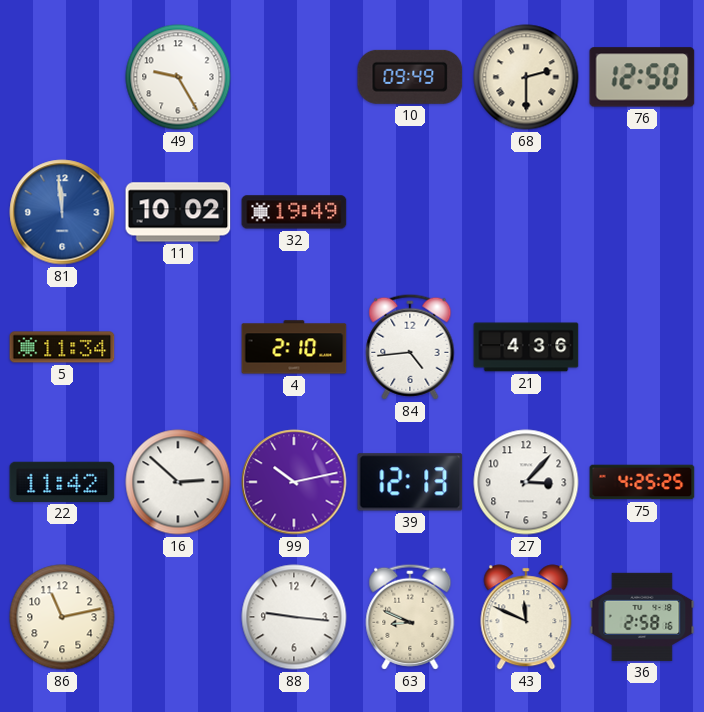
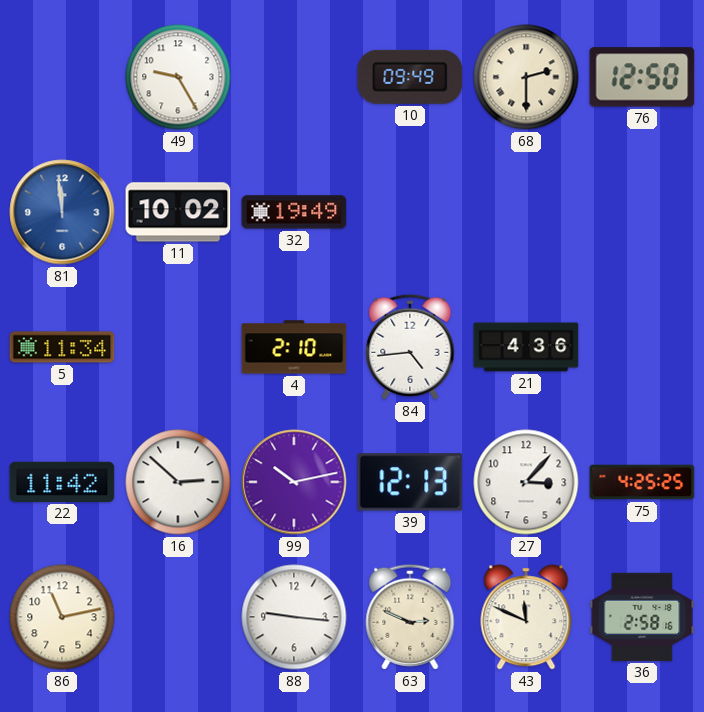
63: 8:49 -> 2:49
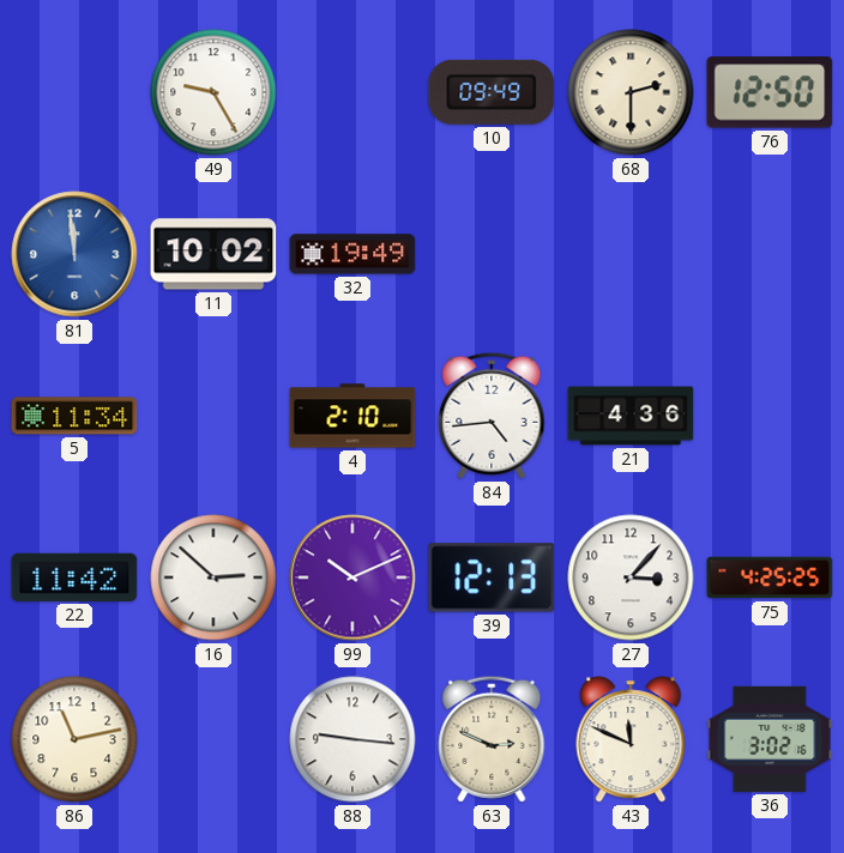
99: 10:13 -> 10:11
36: 2:58 -> 3:02
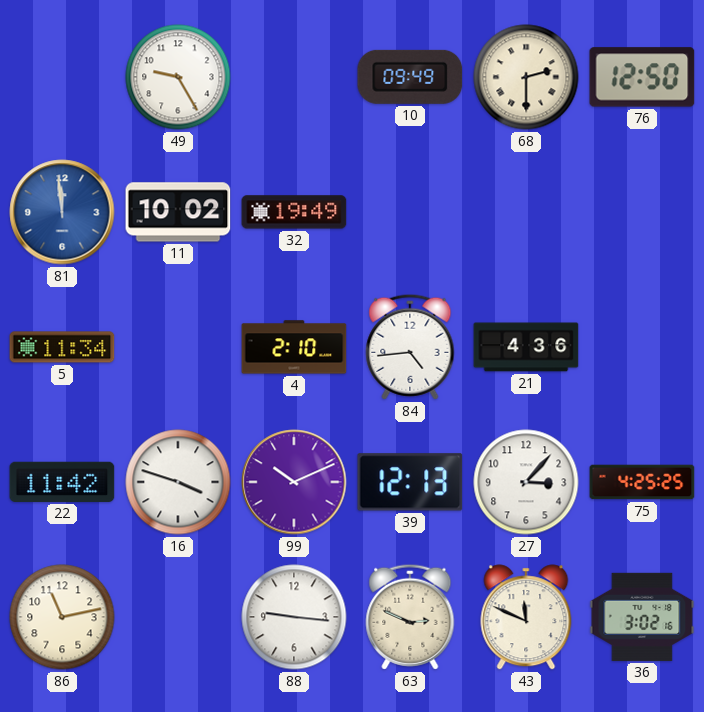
16: 2:52 -> 3:48
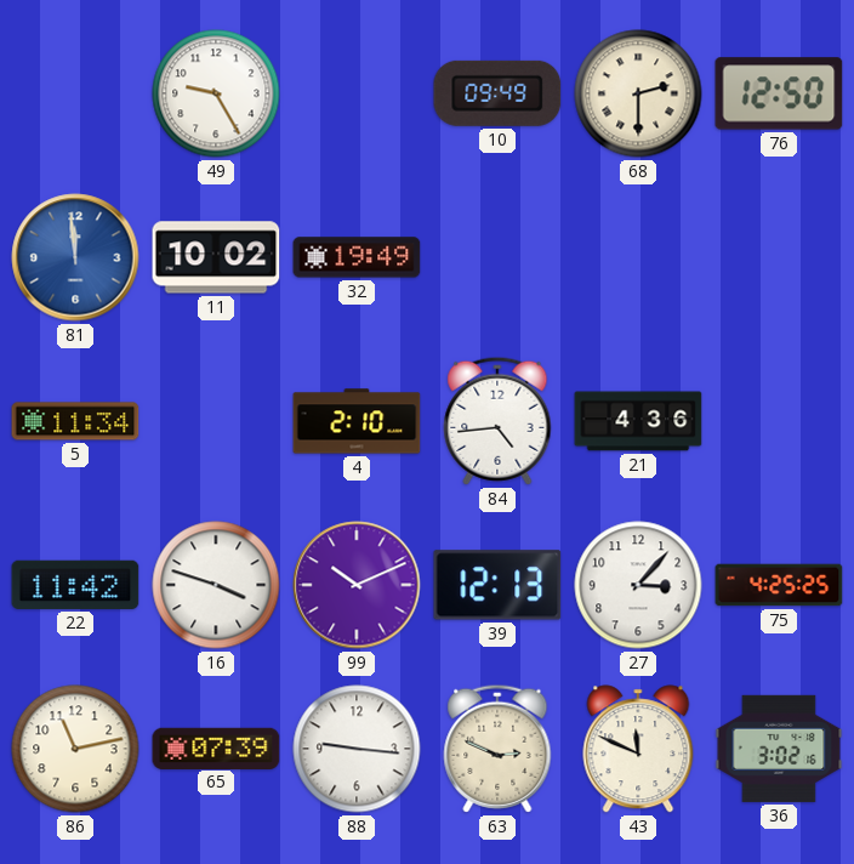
65: none -> 07:39
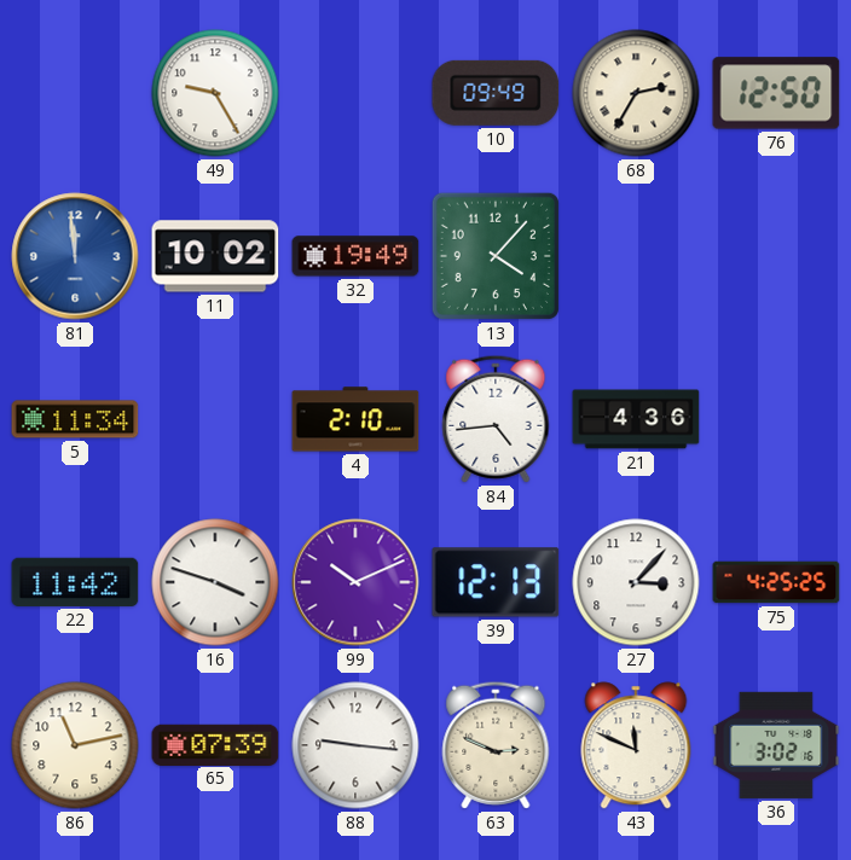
68: 2:30 -> 2:35
13: none -> 4:07
